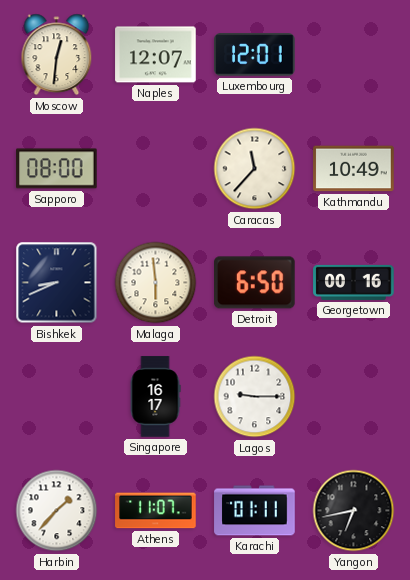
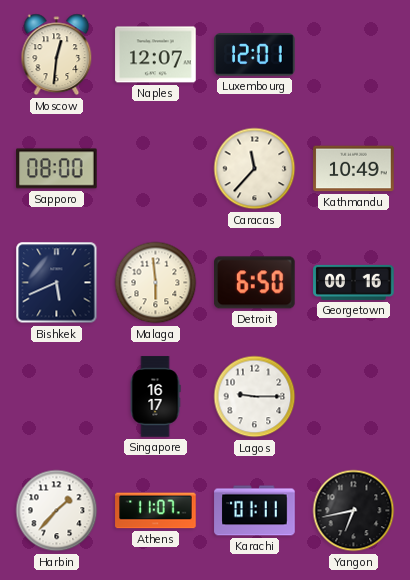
Bishkek: 8:41 -> 5:41
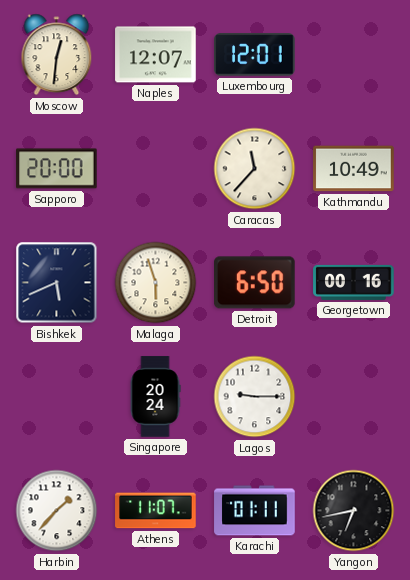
Sapporo: 08:00 -> 20:00
Malaga: 5:59 -> 5:57
Singapore: 16:17 -> 20:24
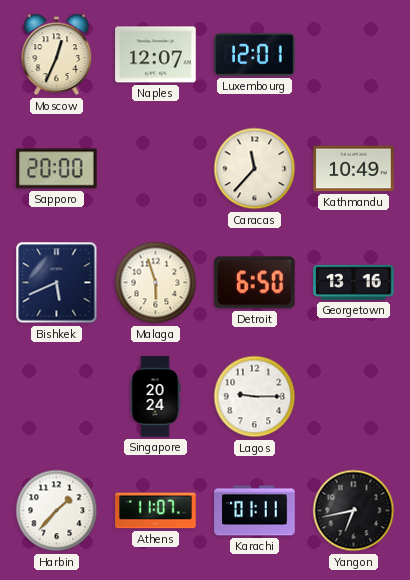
Moscow: 12:31 -> 12:34
Georgetown: 00:16 -> 13:16
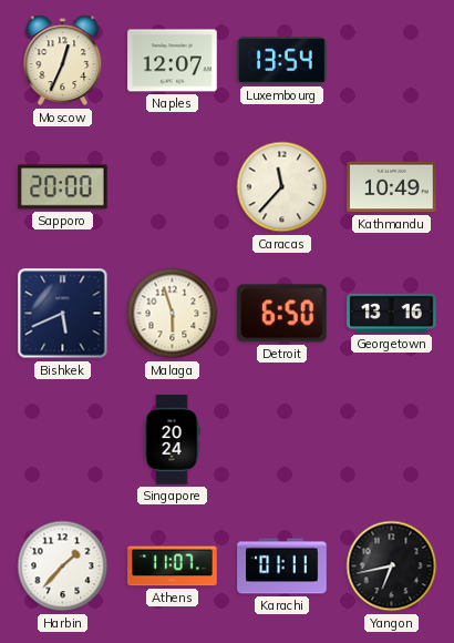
Luxembourg: 12:01 -> 13:54
Lagos: 9:15 -> none
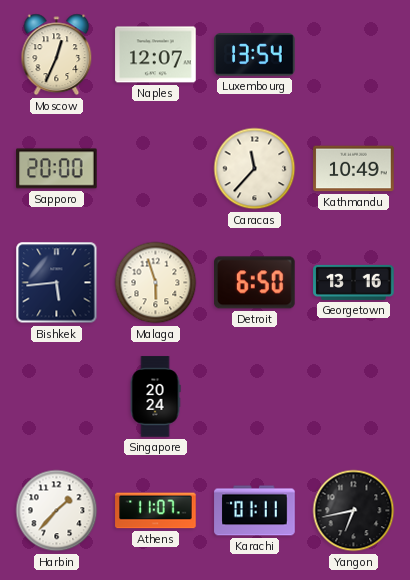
Bishkek: 5:41 -> 5:44
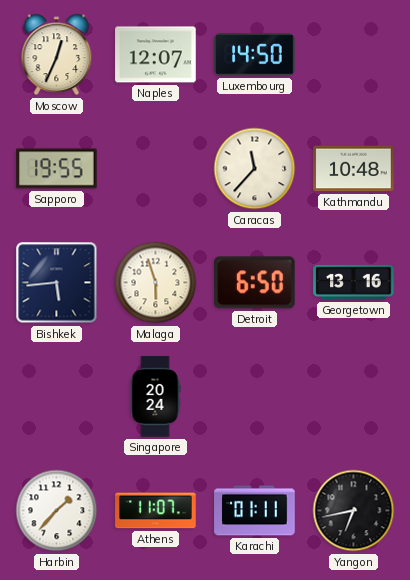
Luxembourg: 13:54 -> 14:50
Sapporo: 20:00 -> 19:55
Kathmandu: 10:49 -> 10:48
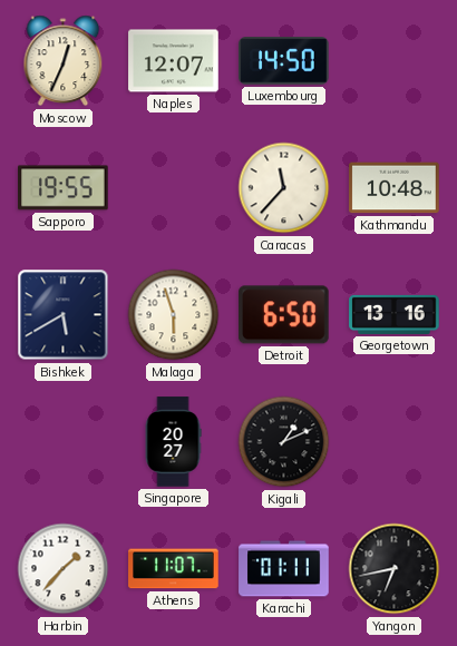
Bishkek: 5:44 -> 5:40
Singapore: 20:24 -> 20:27
Kigali: none -> 1:11
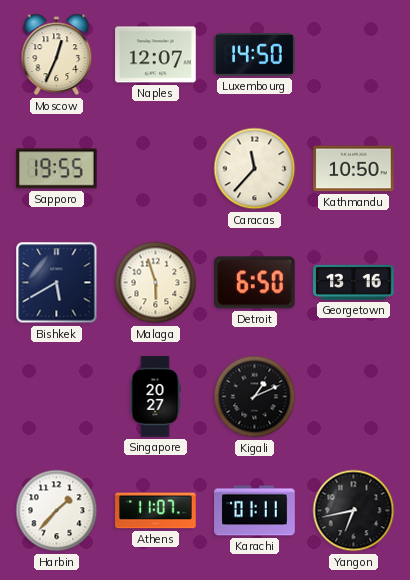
Kathmandu: 10:48 -> 10:50
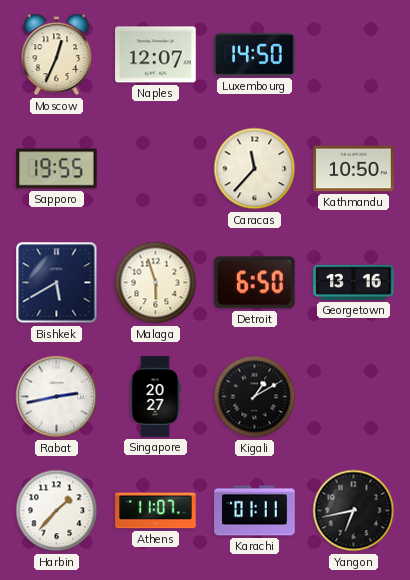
Rabat: none -> 2:43
Kigali: 1:11 -> 1:10
